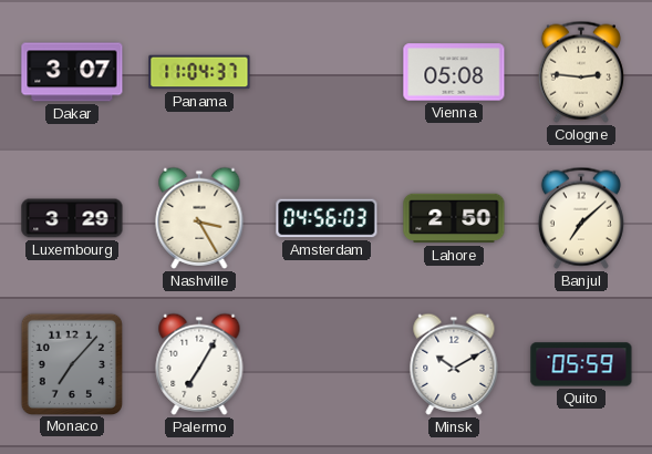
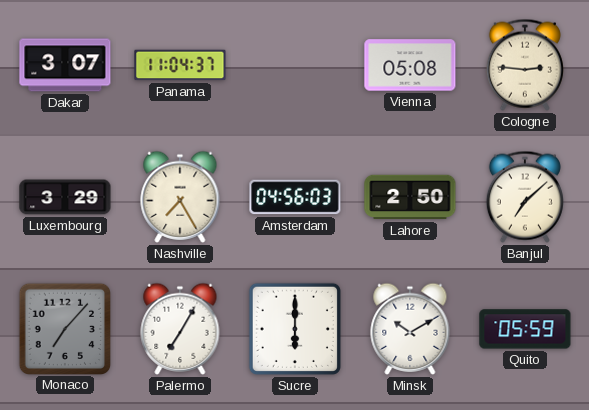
Nashville: 3:25 -> 7:25
Sucre: none -> 6:00
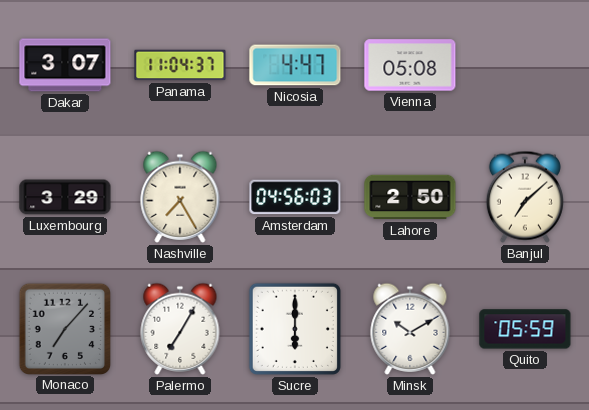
Nicosia: none -> 4:47
Cologne: 2:46 -> none
